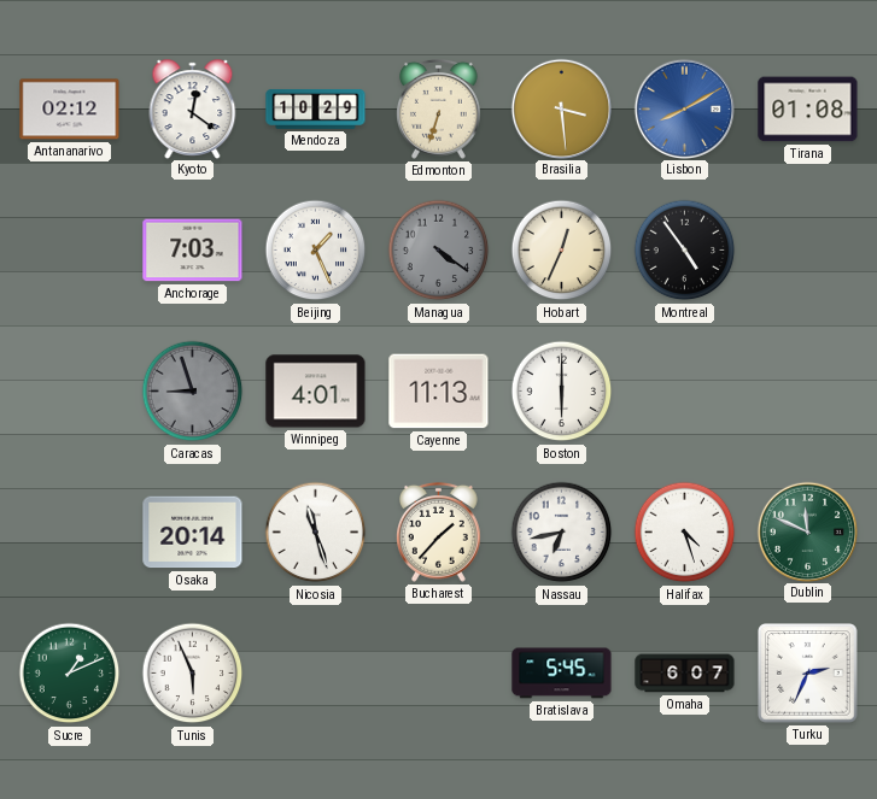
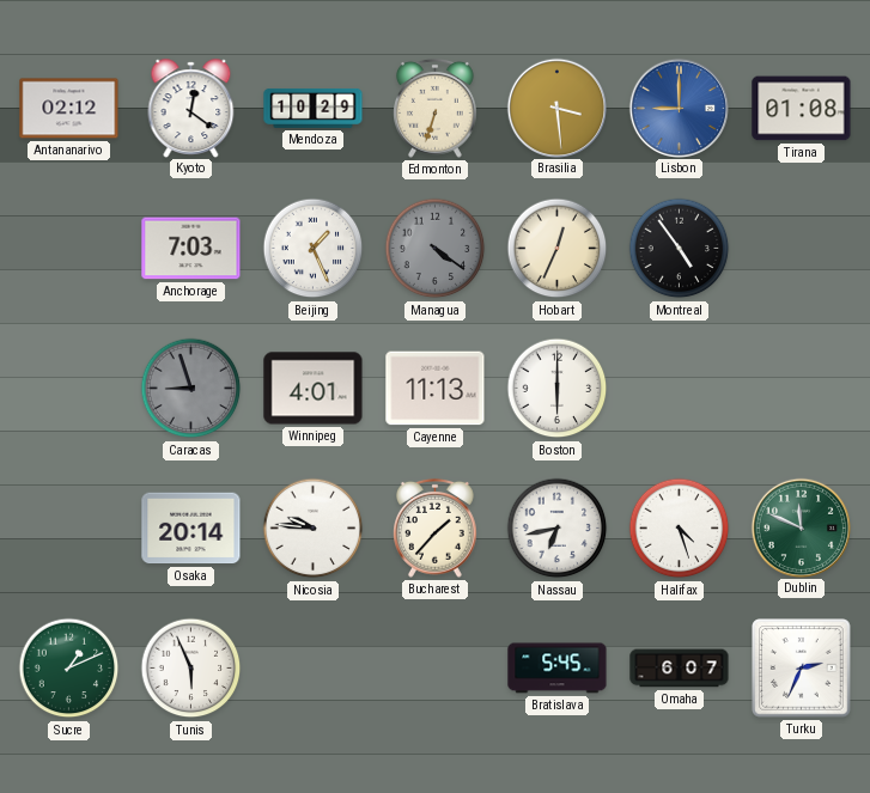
Lisbon: 8:10 -> 9:00
Nicosia: 11:27 -> 9:46
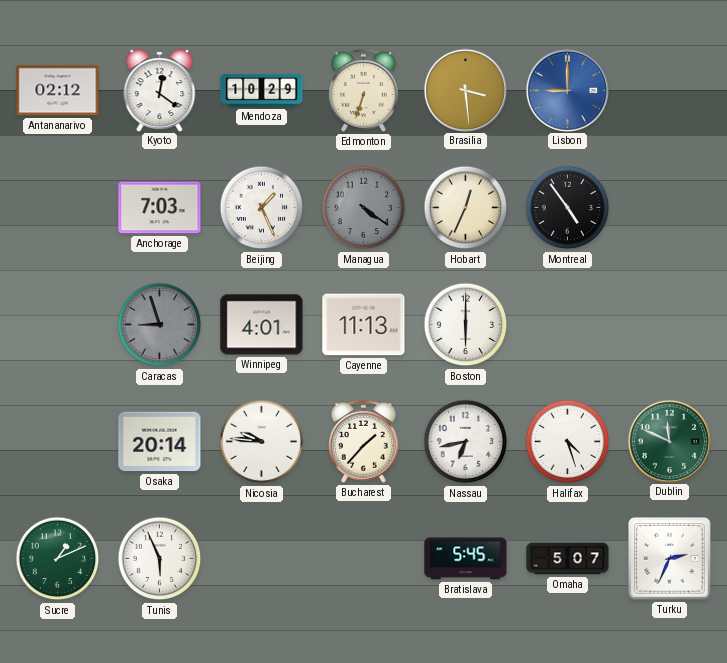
Tirana: 01:08 -> none
Omaha: 6:07 -> 5:07
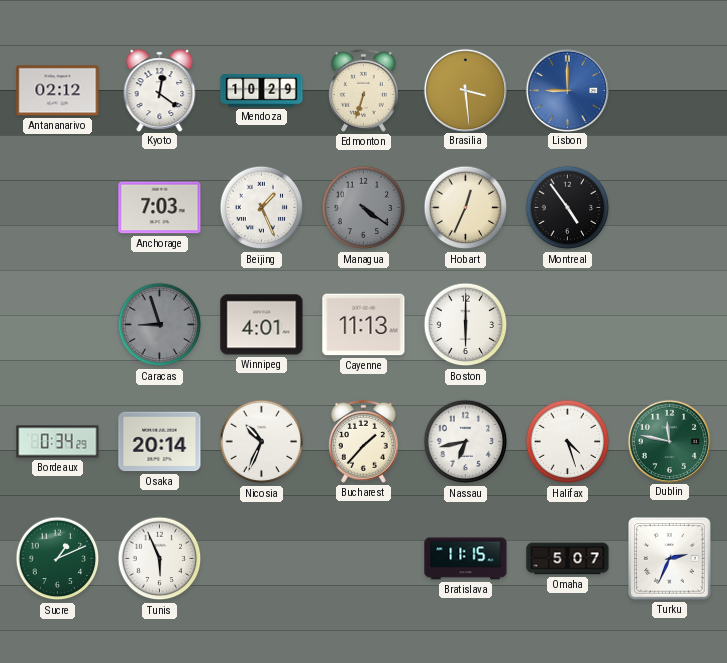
Bordeaux: none -> 0:34
Nicosia: 9:46 -> 10:34
Dublin: 11:49 -> 11:47
Bratislava: 5:45 -> 11:15
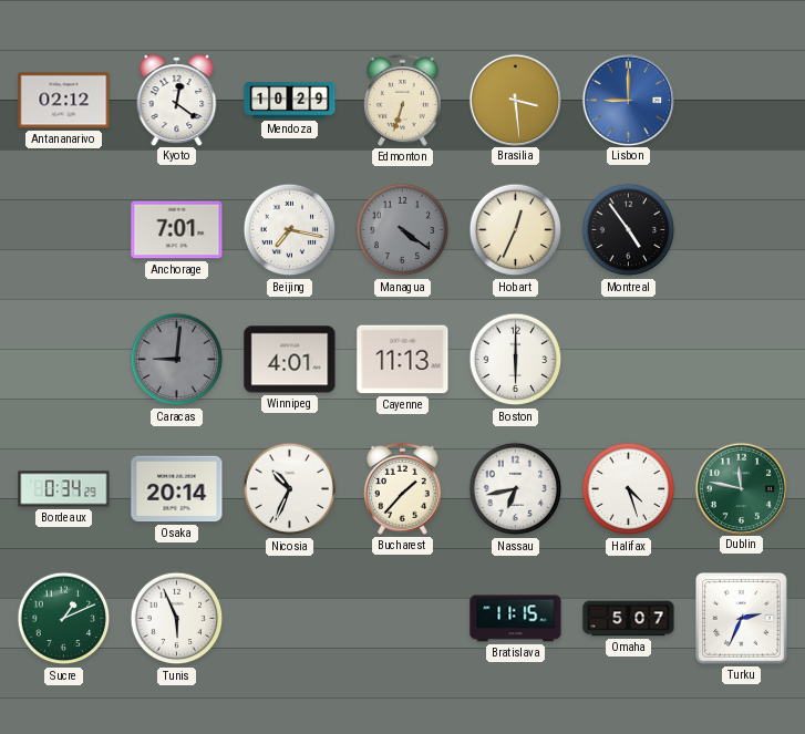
Anchorage: 7:03 -> 7:01
Beijing: 1:26 -> 7:17
Caracas: 8:57 -> 9:01
